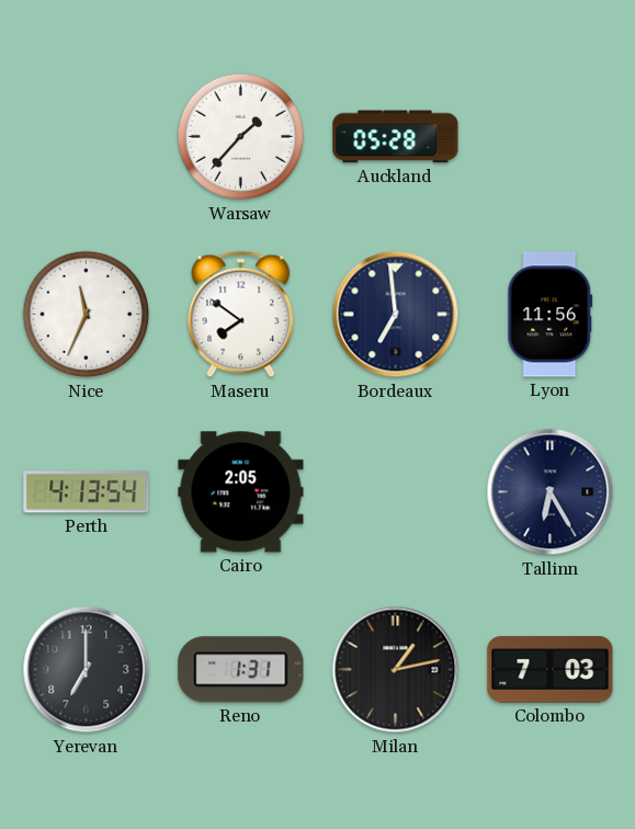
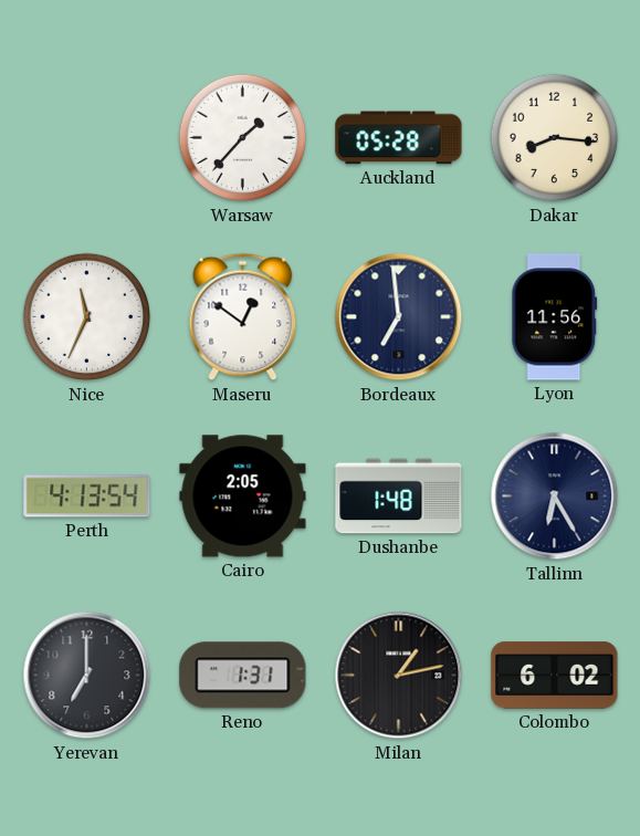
Dakar: none -> 8:16
Maseru: 7:51 -> 12:51
Dushanbe: none -> 1:48
Colombo: 7:03 -> 6:02
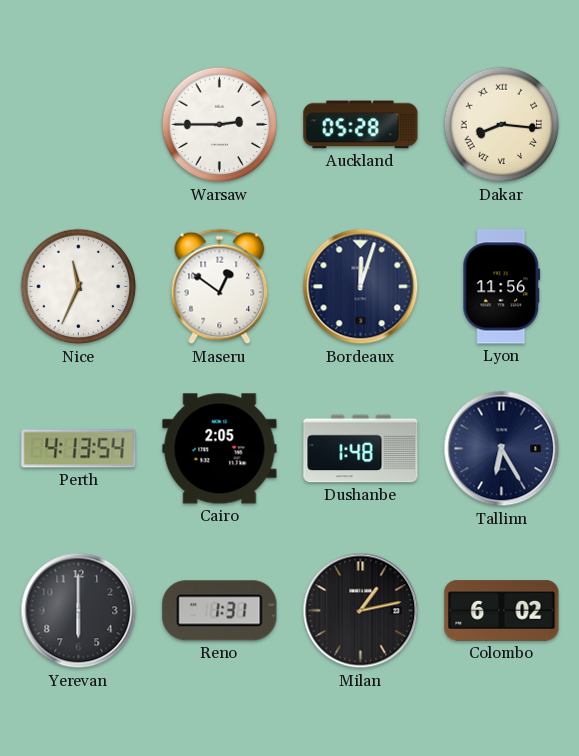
Warsaw: 1:37 -> 2:45
Dakar numerals: Arabic -> Roman
Bordeaux: 6:59 -> 12:03
Yerevan: 7:00 -> 6:00
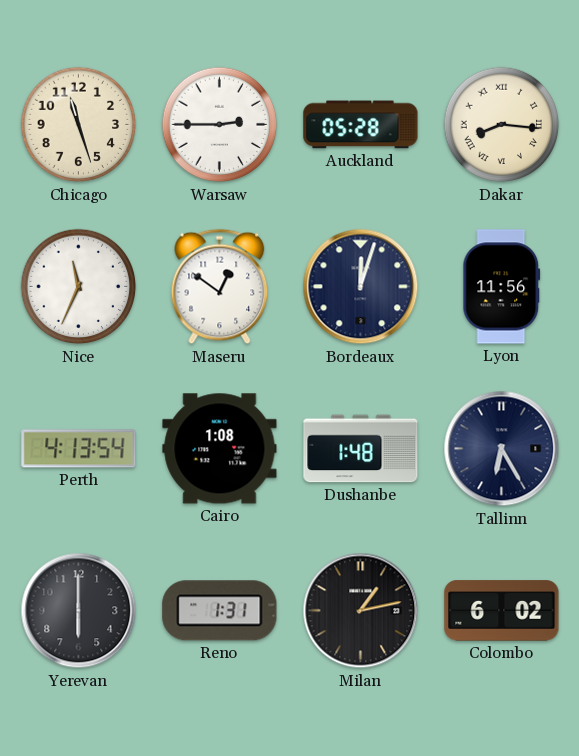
Chicago: none -> 11:27
Cairo: 2:05 -> 1:08
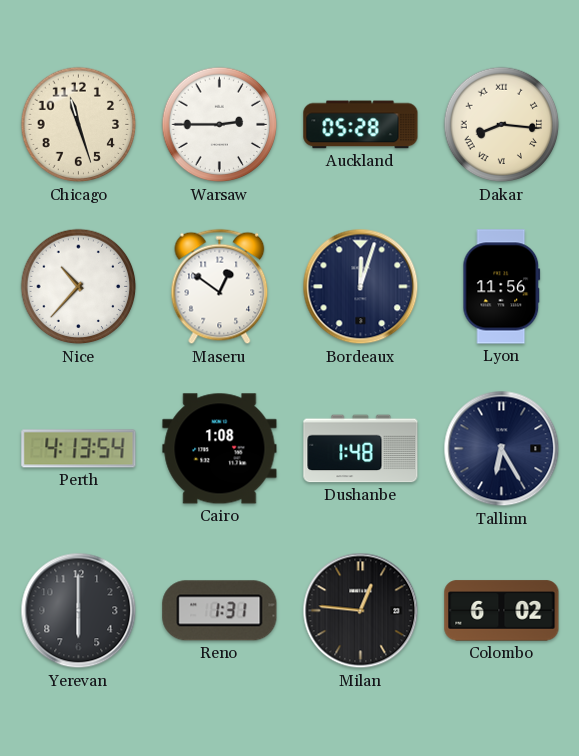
Nice: 11:34 -> 10:37
Milan: 1:13 -> 12:46
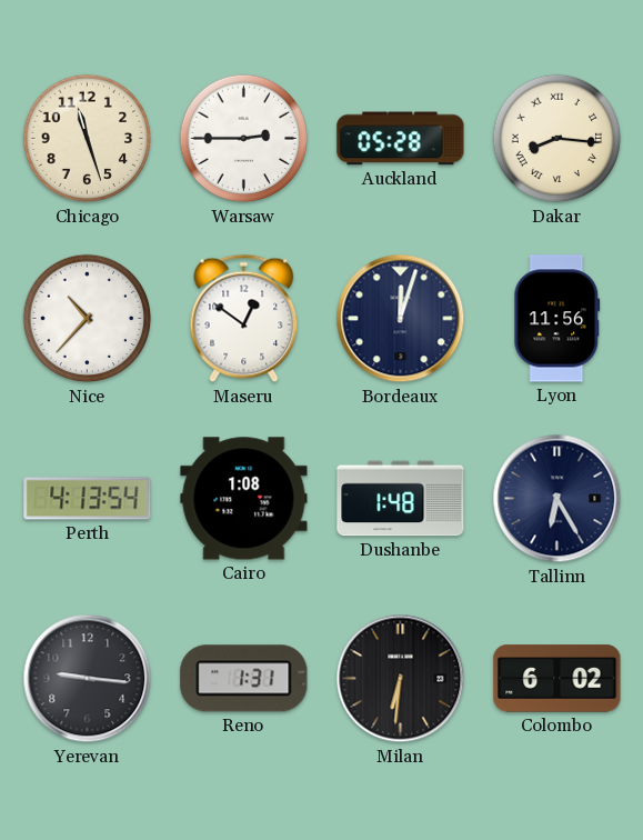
Yerevan: 6:00 -> 9:16
Milan: 12:46 -> 6:31
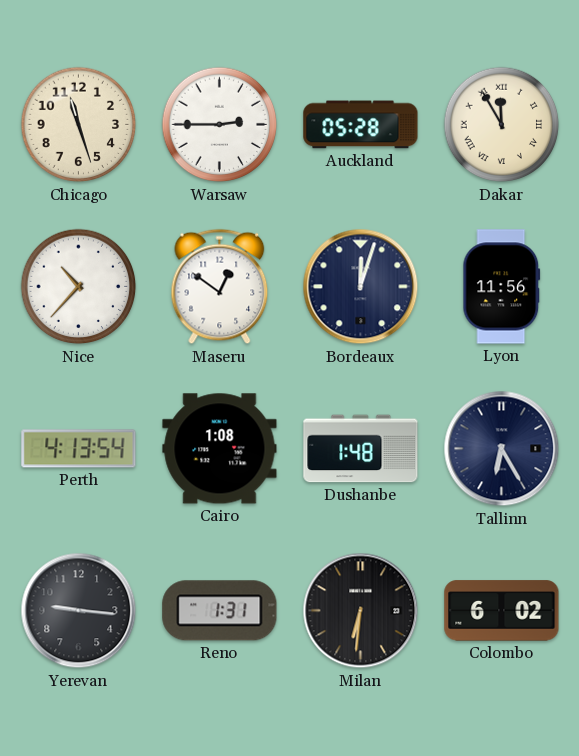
Dakar: 8:16 -> 11:55
